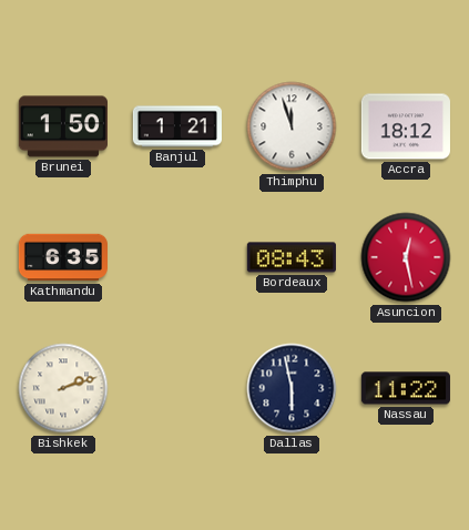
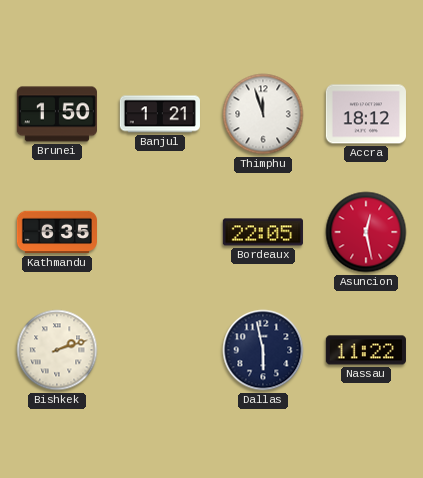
Bordeaux: 08:43 -> 22:05
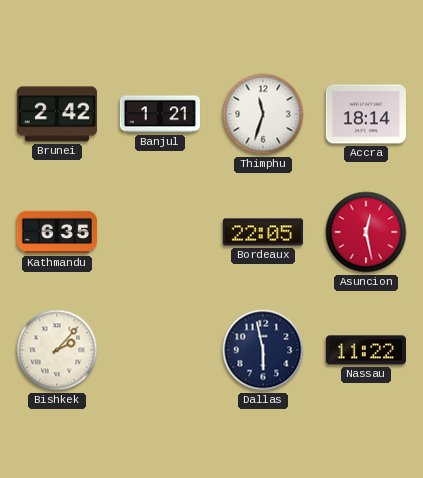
Brunei: 1:50 -> 2:42
Thimphu: 11:57 -> 11:33
Accra: 18:12 -> 18:14
Bishkek: 2:12 -> 2:07
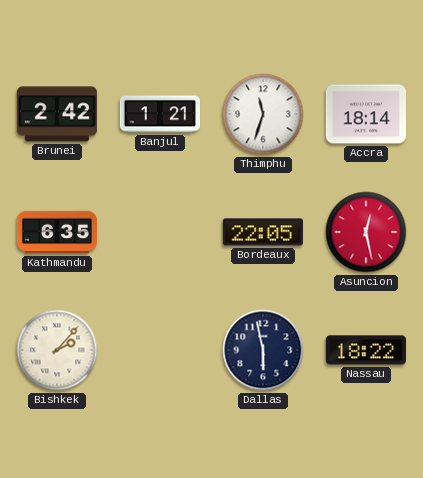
Nassau: 11:22 -> 18:22
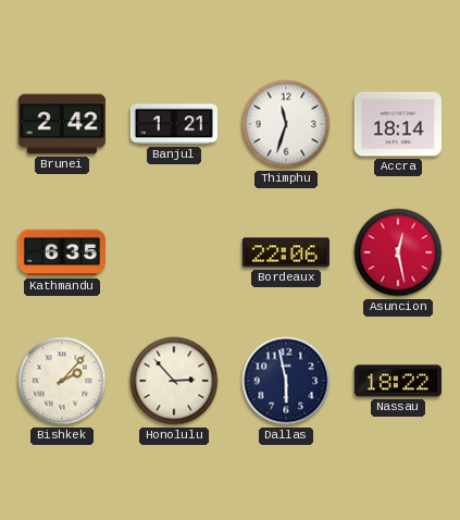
Bordeaux: 22:05 -> 22:06
Honolulu: none -> 2:53
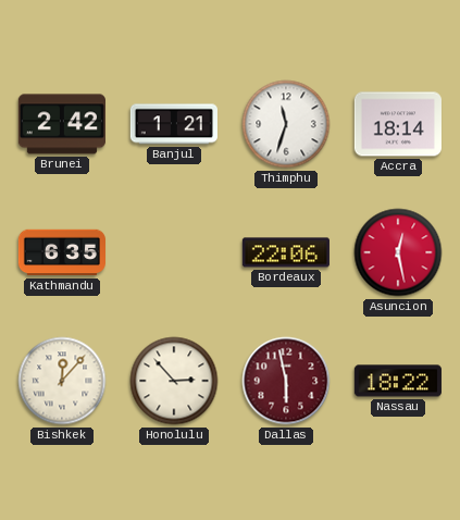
Bishkek: 2:07 -> 12:07
Dallas dial: navy -> burgundy
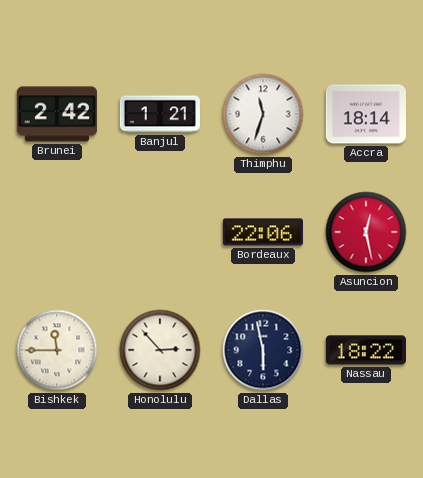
Kathmandu: 6:35 -> none
Bishkek: 12:07 -> 11:45
Dallas dial: burgundy -> navy
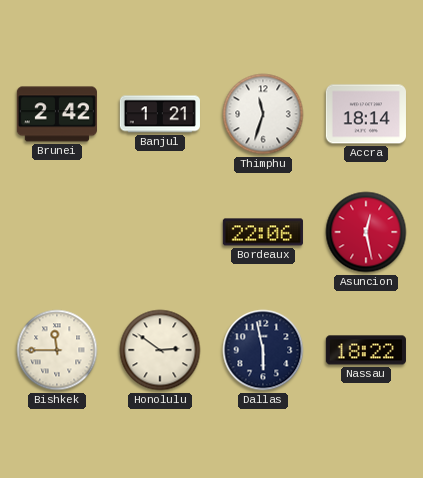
Honolulu: 2:53 -> 2:51
